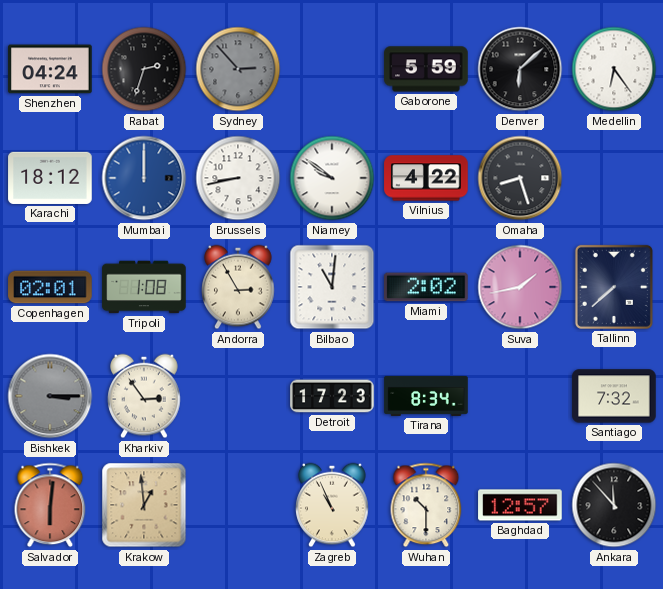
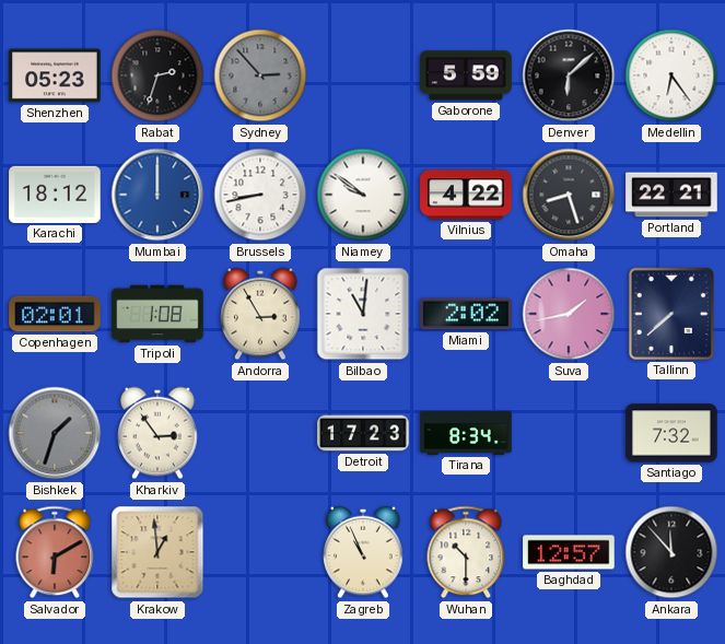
Shenzhen: 04:24 -> 05:23
Portland: none -> 22:21
Bishkek: 3:15 -> 1:33
Salvador: 6:01 -> 6:10
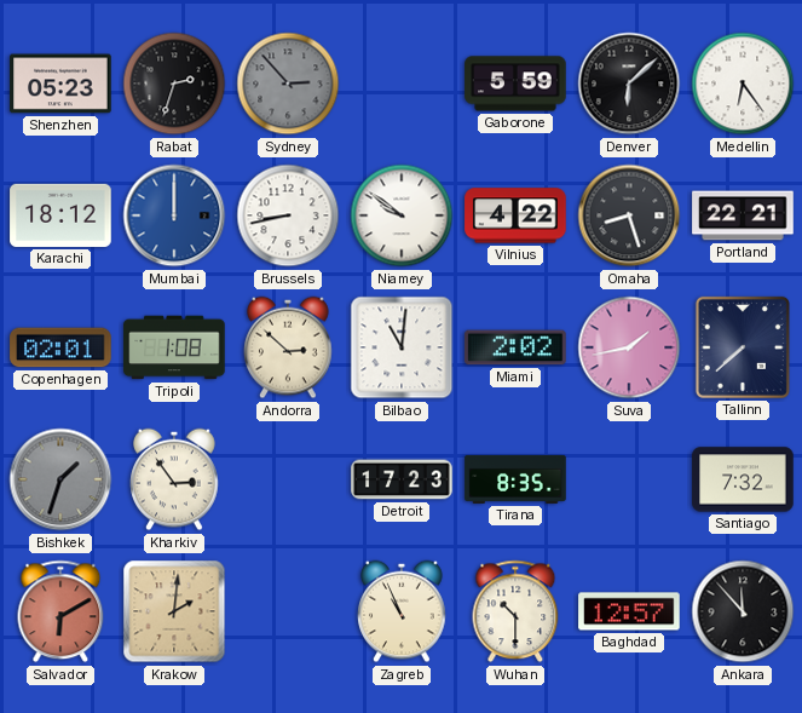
Andorra: 2:55 -> 2:52
Tirana: 8:34 -> 8:35
Krakow: 12:59 -> 2:01
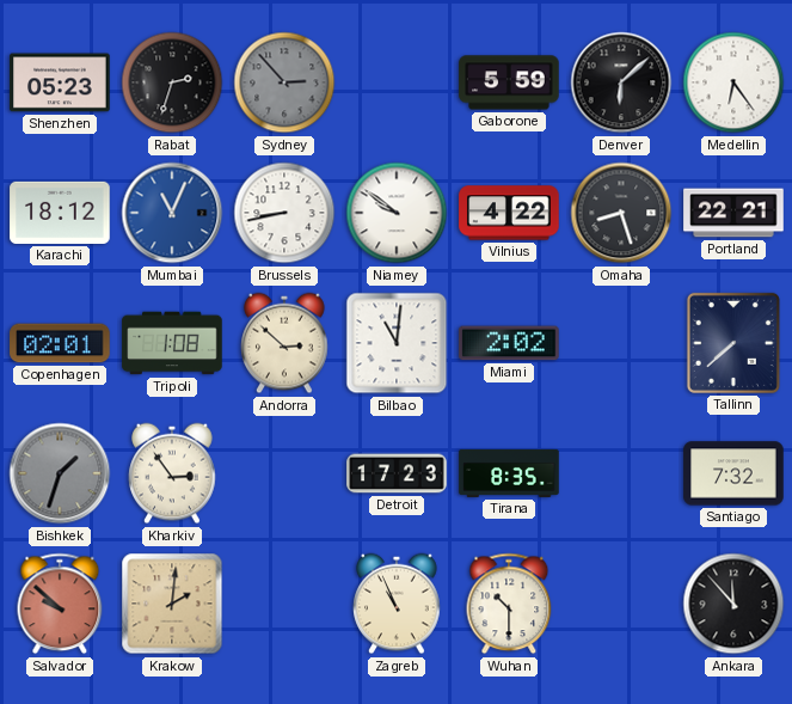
Mumbai: 12:00 -> 11:04
Suva: 1:43 -> none
Salvador: 6:10 -> 9:52
Baghdad: 12:57 -> none
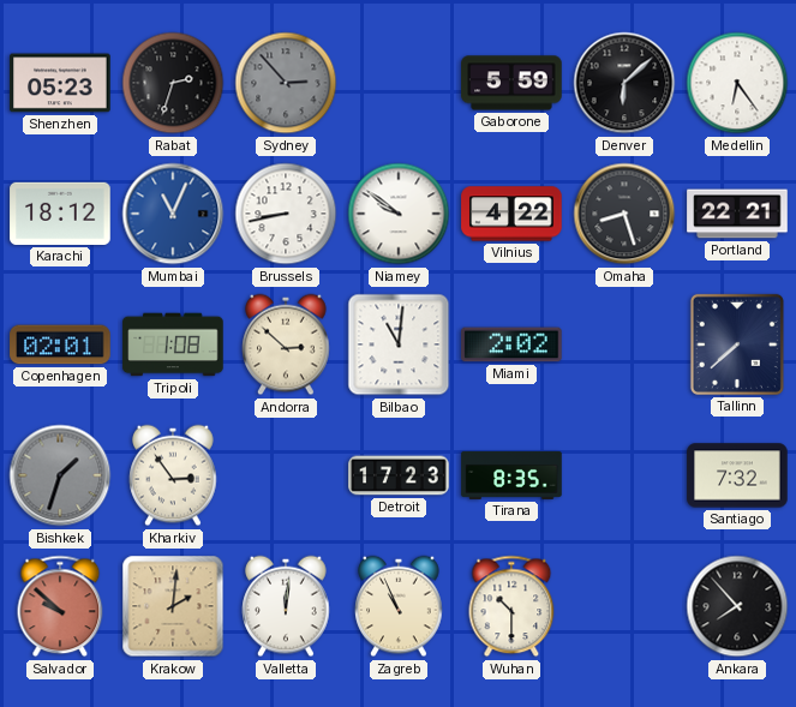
Valletta: none -> 12:01
Ankara: 11:53 -> 7:53
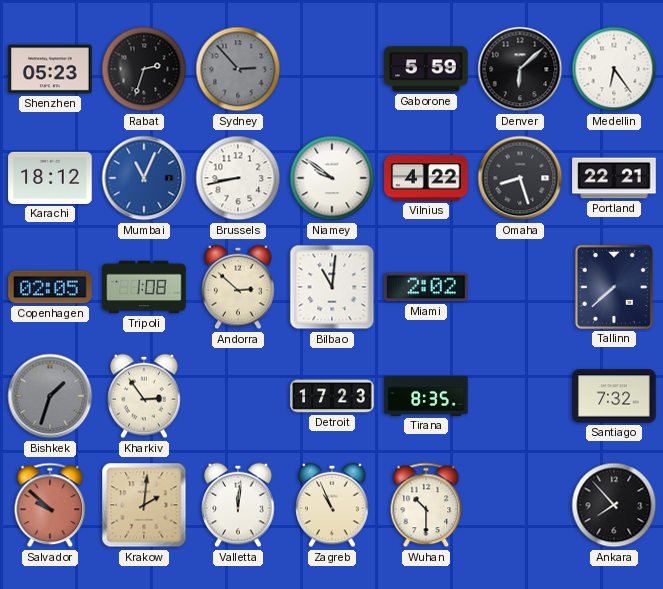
Copenhagen: 02:01 -> 02:05
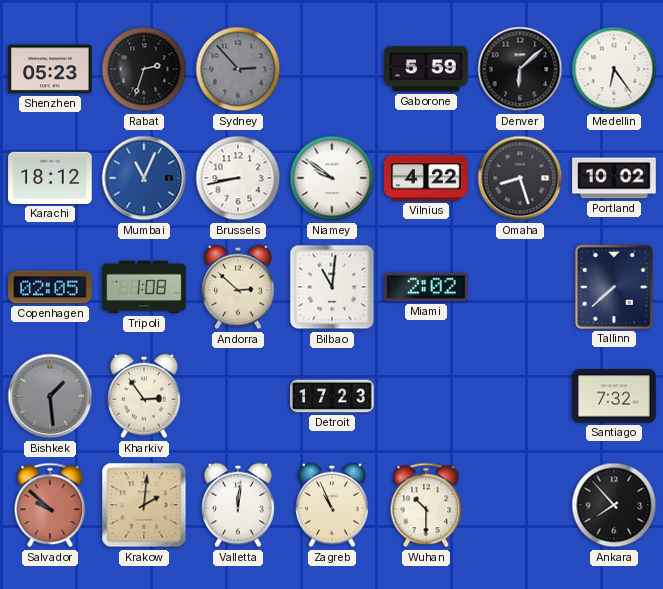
Portland: 22:21 -> 10:02
Bishkek: 1:33 -> 1:29
Tirana: 8:35 -> none
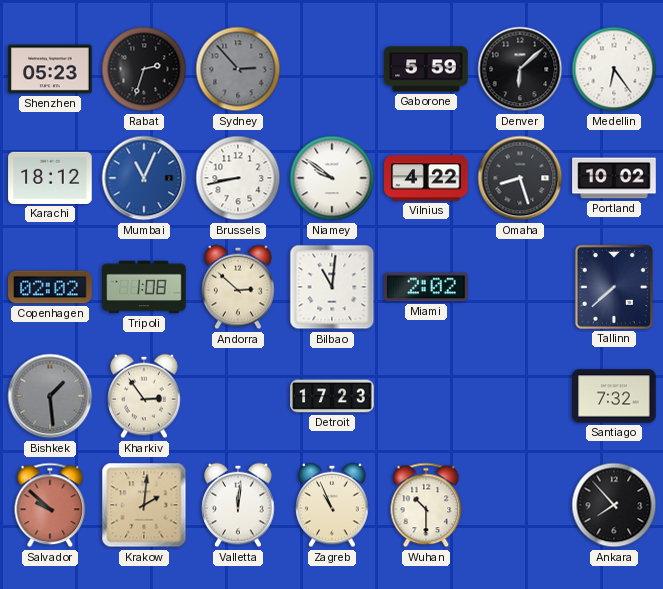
Copenhagen: 02:05 -> 02:02
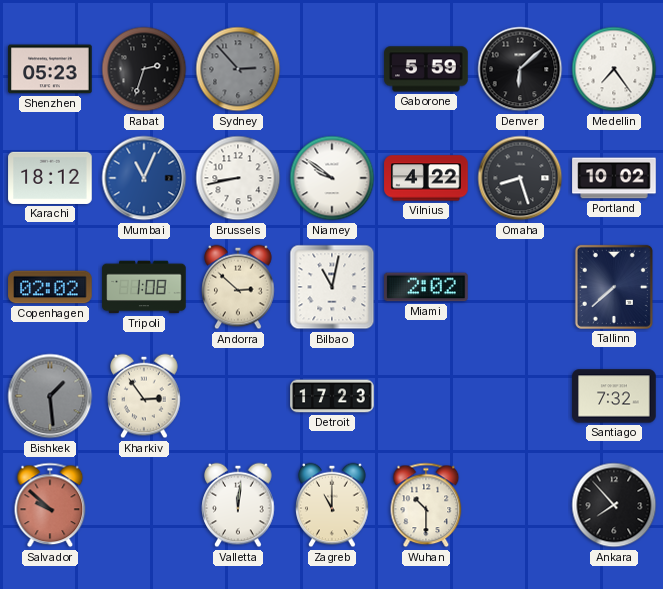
Medellin: 6:24 -> 7:24
Bilbao: 11:01 -> 11:02
Krakow: 2:01 -> none
Zagreb: 10:56 -> 11:00
